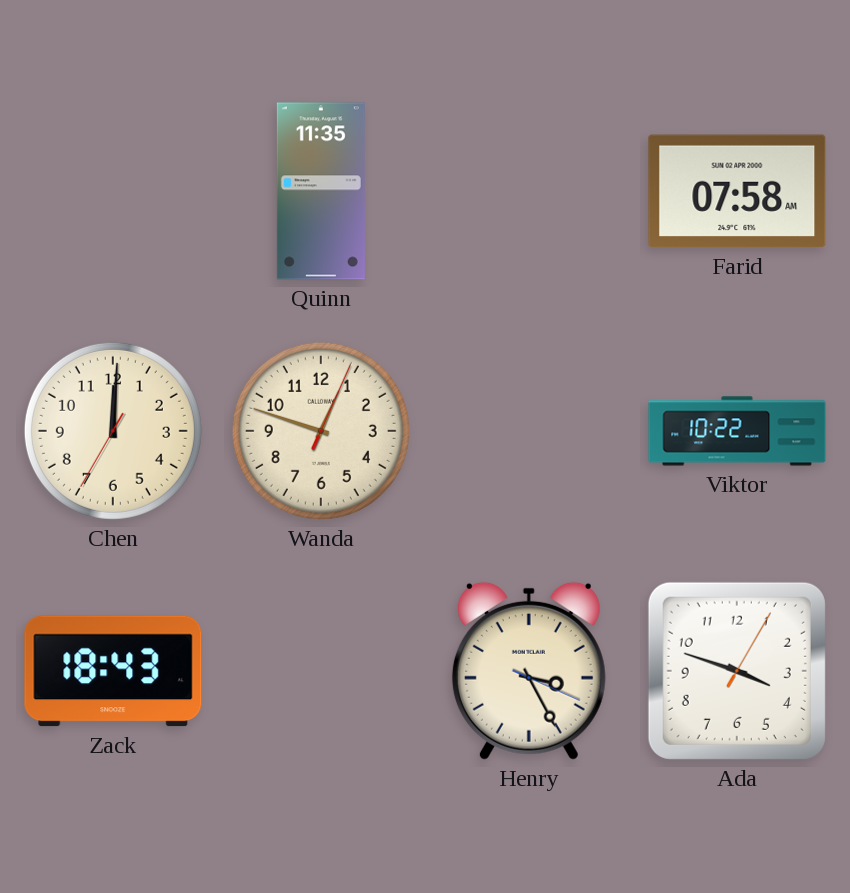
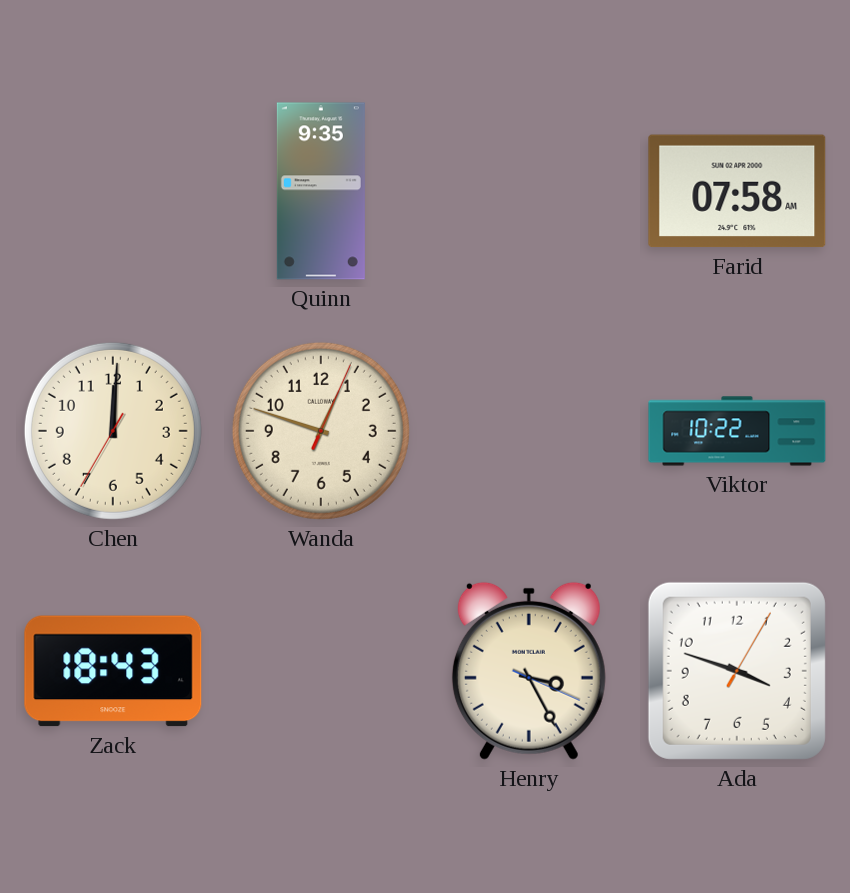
Quinn: 11:35 -> 9:35
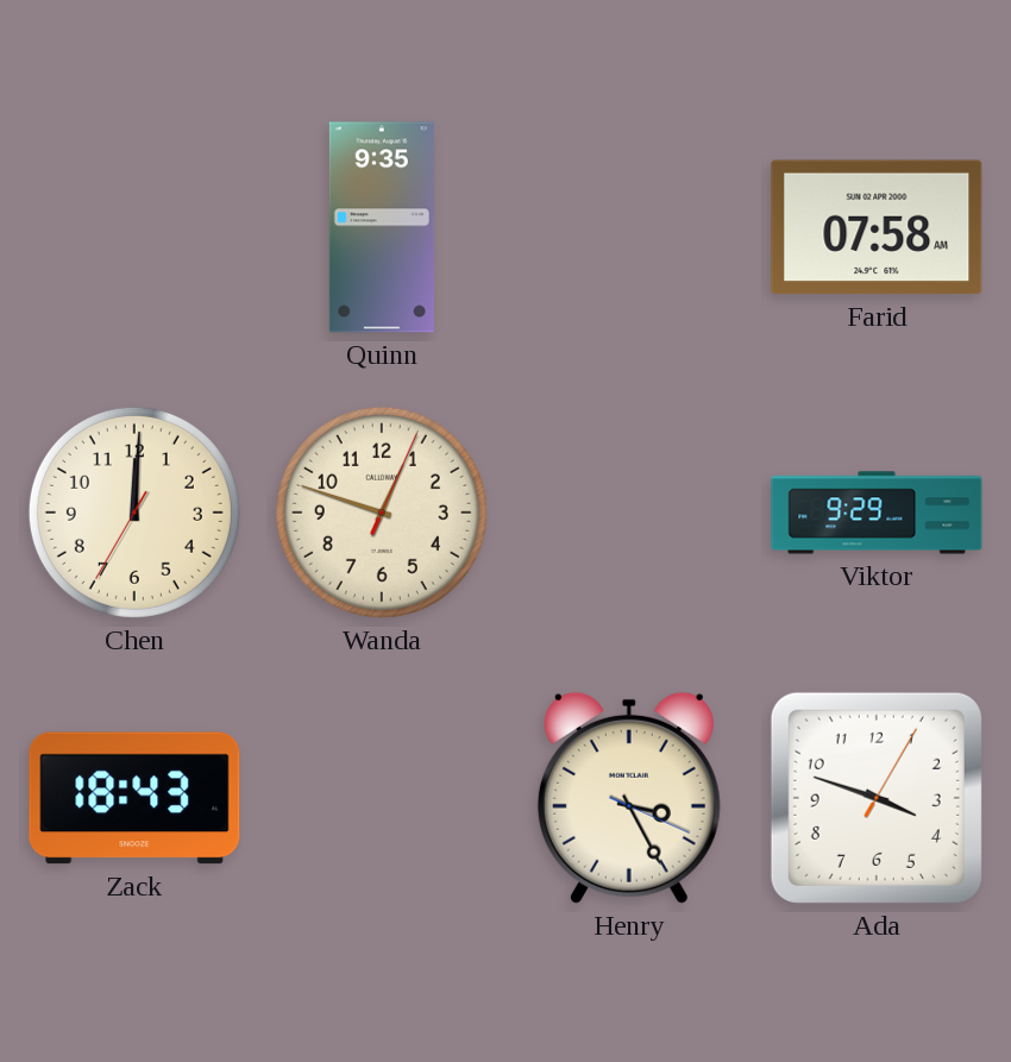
Viktor: 10:22 -> 9:29
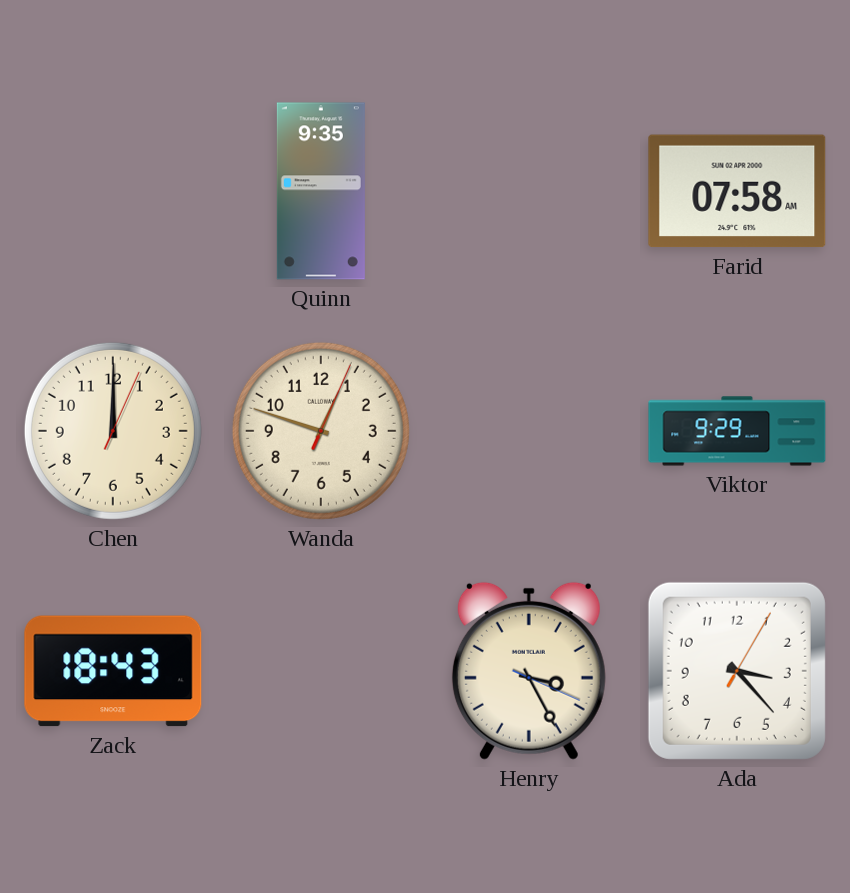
Chen: 12:00:35 -> 12:00:04
Ada: 3:48 -> 3:23
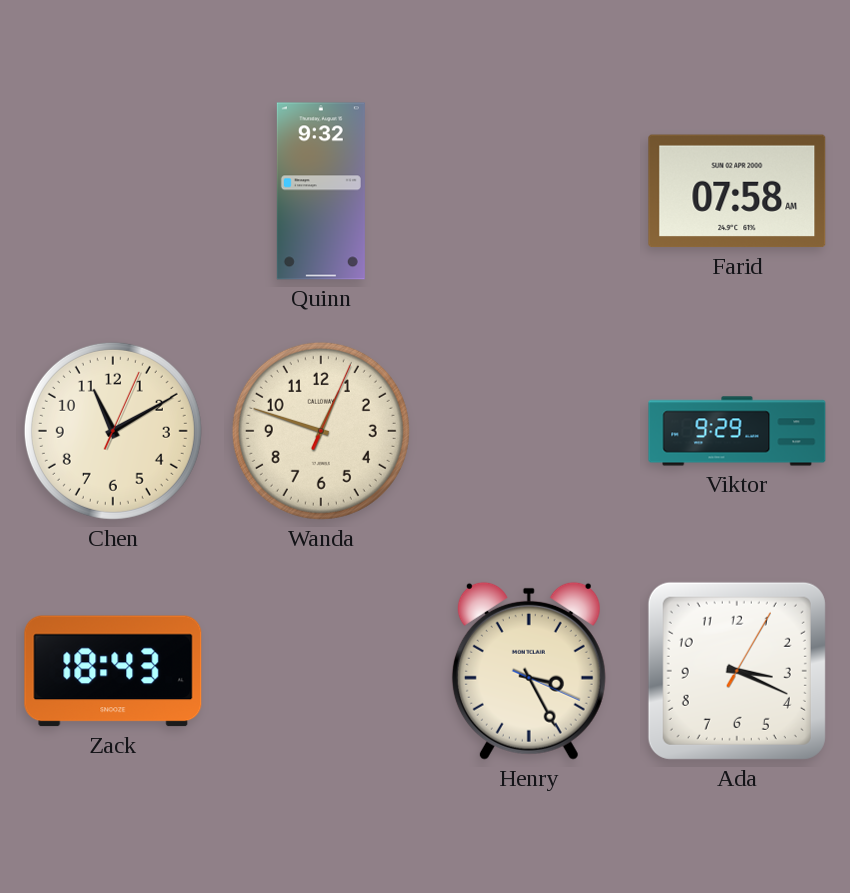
Quinn: 9:35 -> 9:32
Chen: 12:00 -> 11:10
Ada: 3:23 -> 3:19
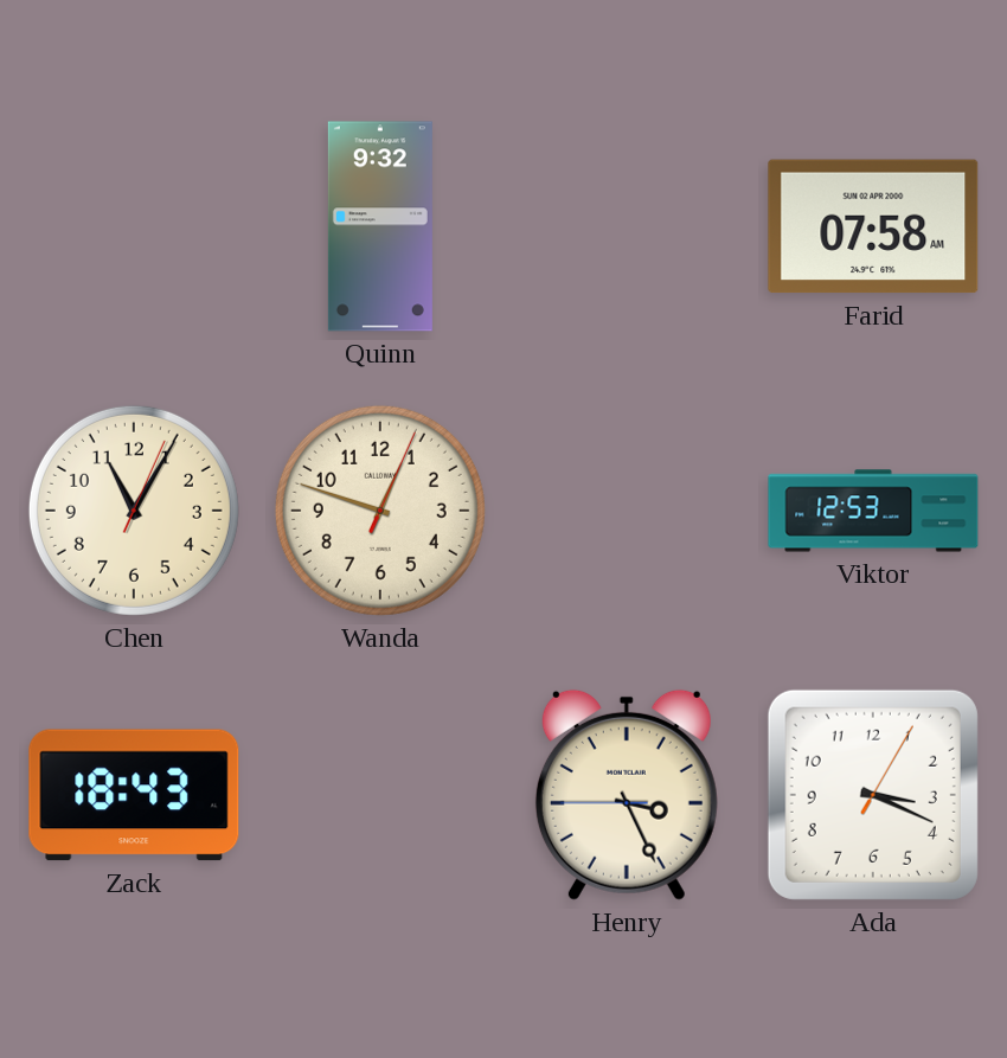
Chen: 11:10 -> 11:05
Viktor: 9:29 -> 12:53
Henry: 3:25:19 -> 3:25:45
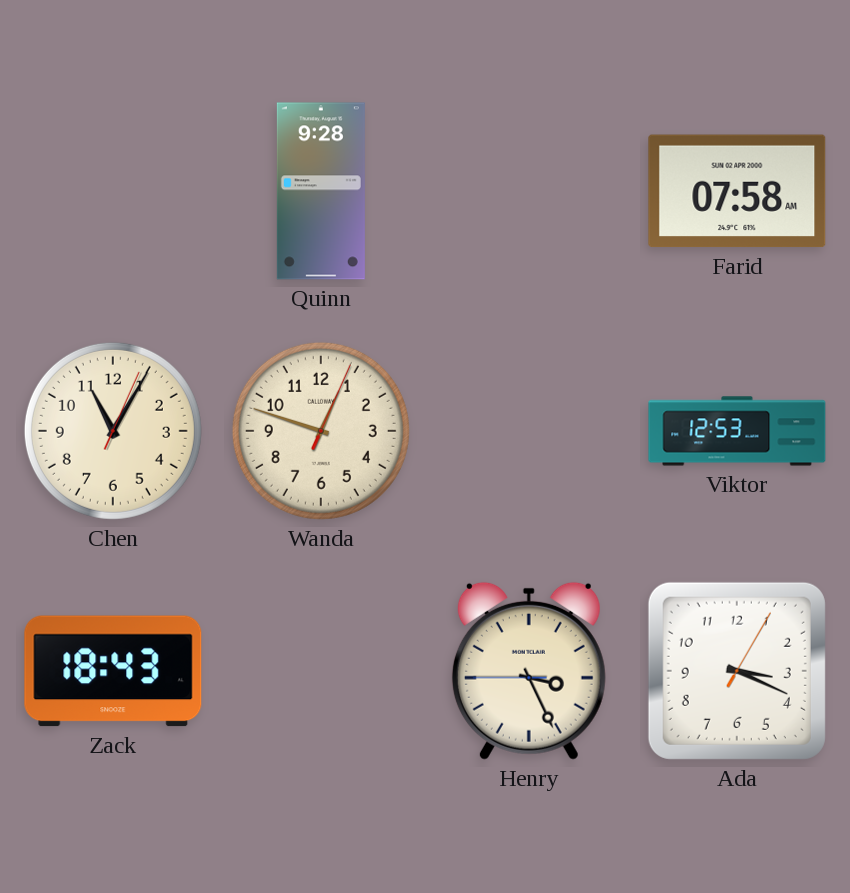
Quinn: 9:32 -> 9:28
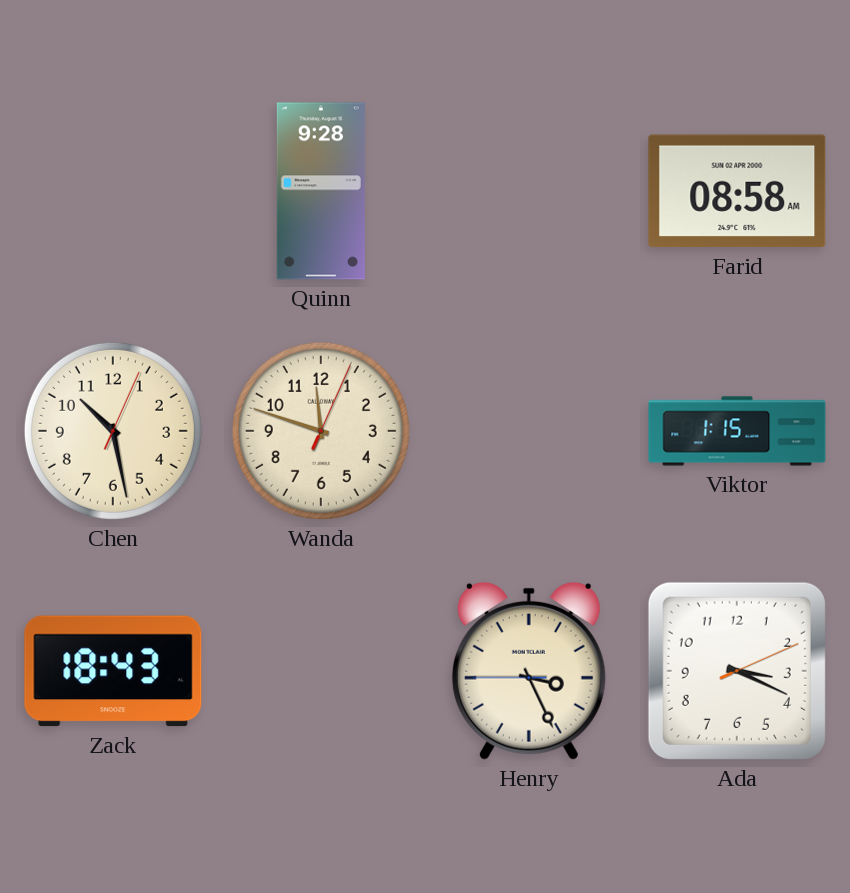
Farid: 07:58 -> 08:58
Chen: 11:05 -> 10:28
Wanda: 12:48 -> 11:48
Viktor: 12:53 -> 1:15
Ada: 3:19:05 -> 3:19:11
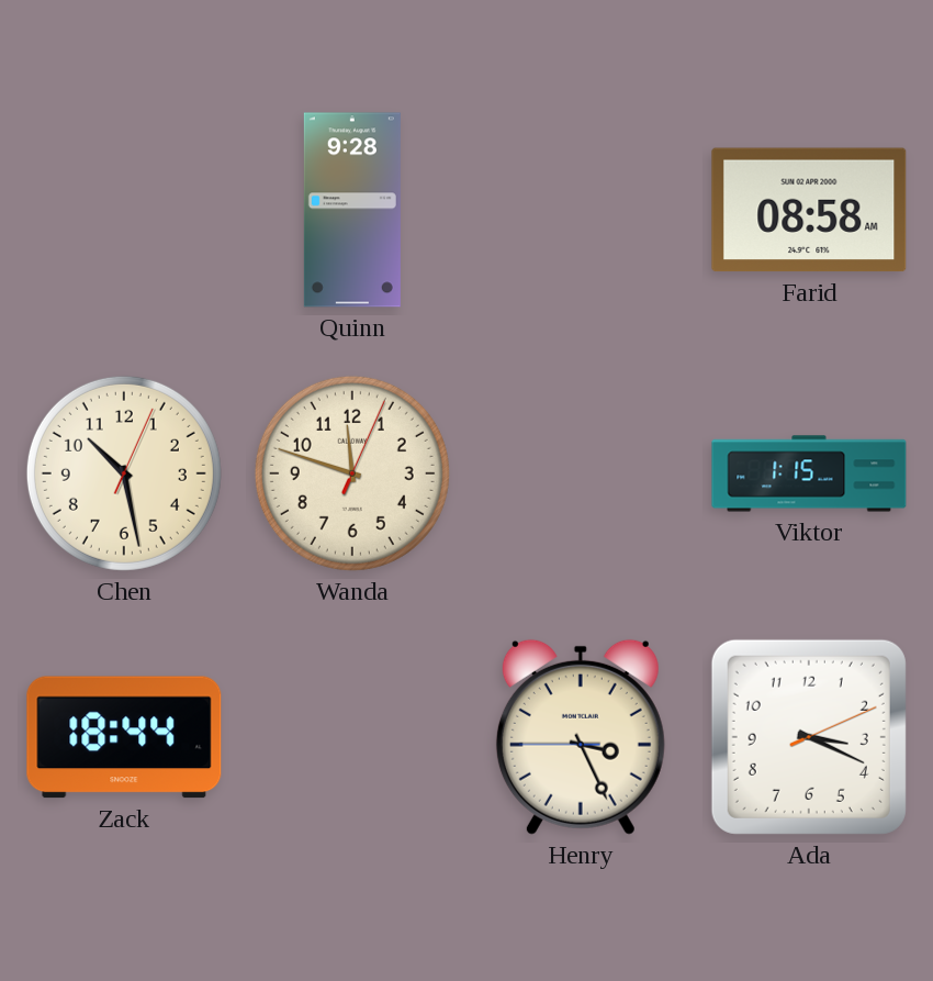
Zack: 18:43 -> 18:44
